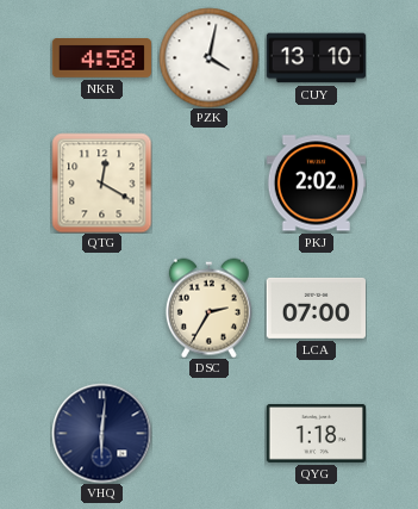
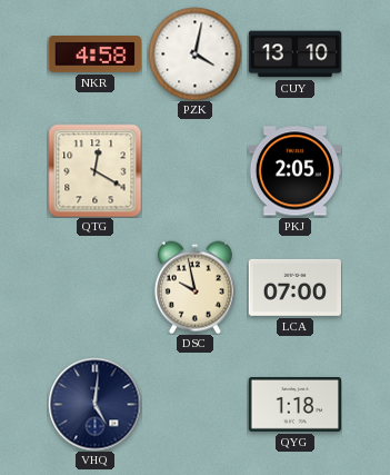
PKJ: 2:02 -> 2:05
DSC: 2:35 -> 9:58
VHQ: 6:01 -> 5:01
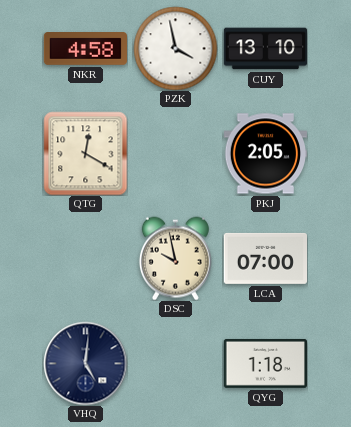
PZK: 4:02 -> 3:58
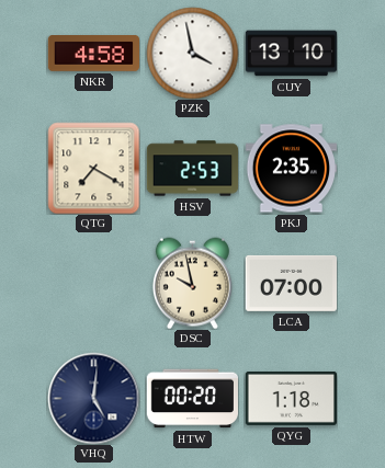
QTG: 12:20 -> 7:20
HSV: none -> 2:53
PKJ: 2:05 -> 2:35
HTW: none -> 00:20
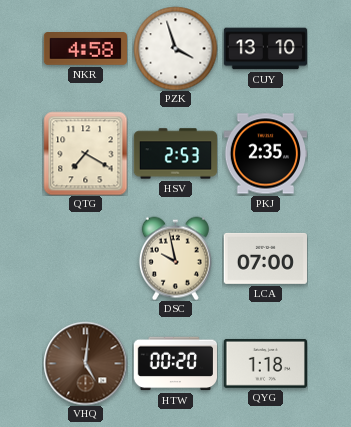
PZK: 3:58 -> 3:57
VHQ dial: navy -> brown
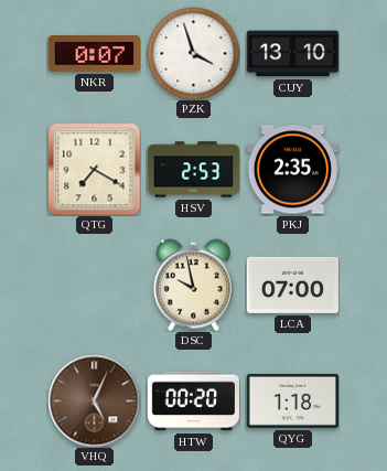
NKR: 4:58 -> 0:07
VHQ: 5:01 -> 5:04
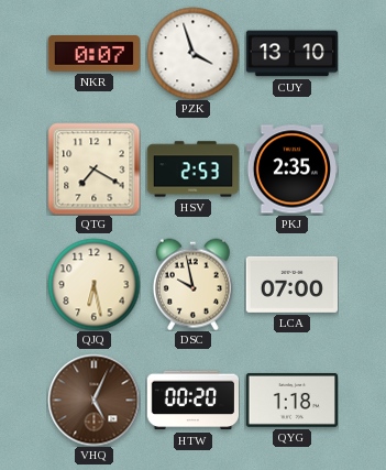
QJQ: none -> 6:28
